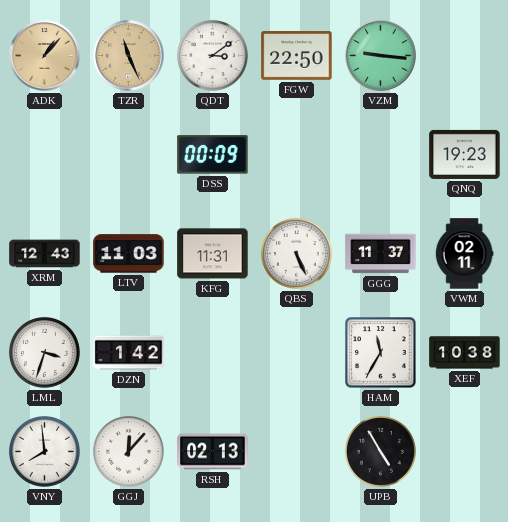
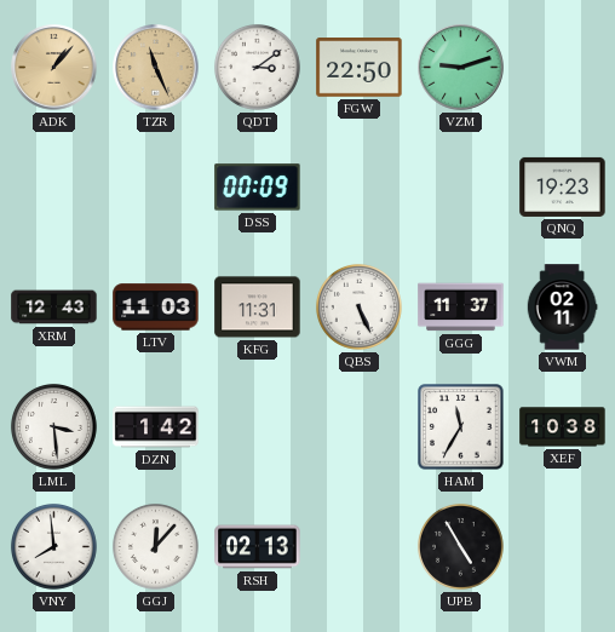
VZM: 9:16 -> 9:12
LML: 3:33 -> 3:29
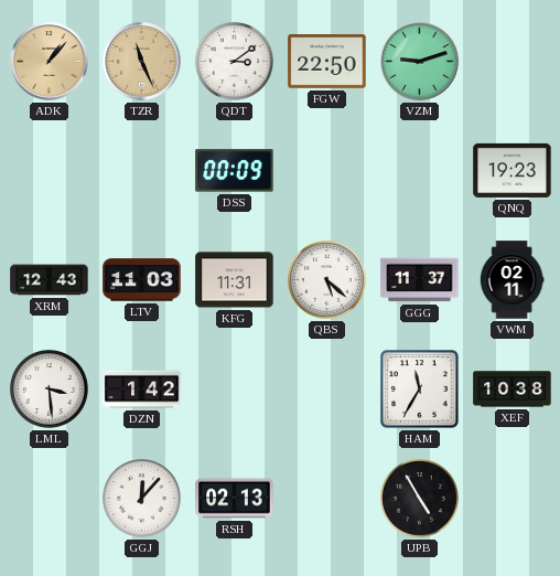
QBS: 5:26 -> 5:22
VNY: 7:59 -> none
